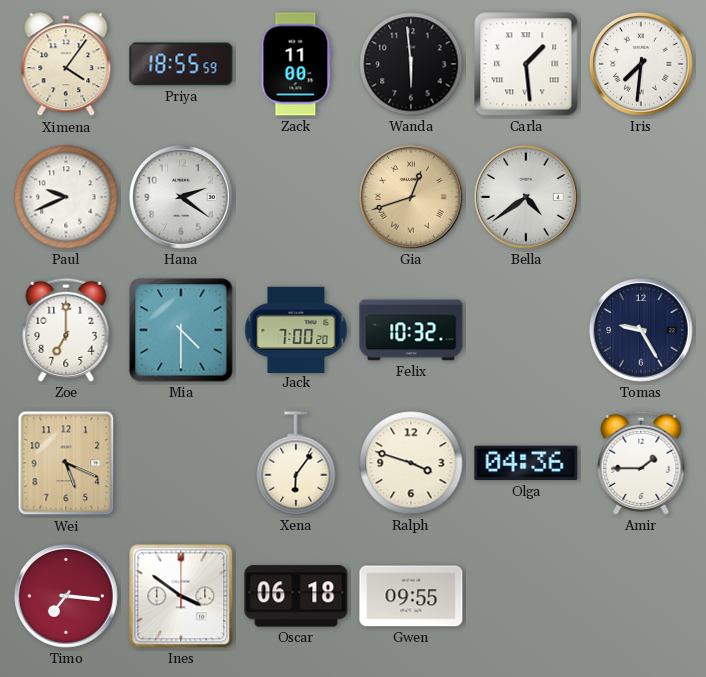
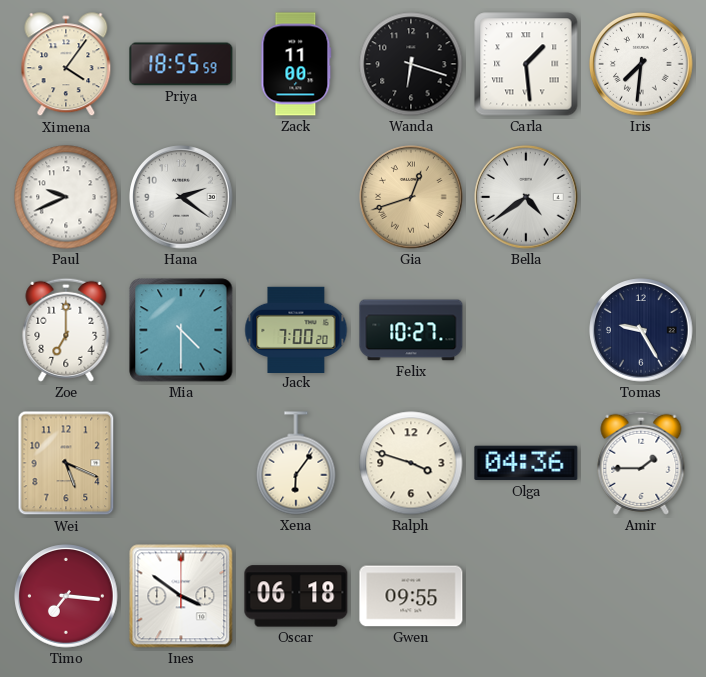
Wanda: 5:59 -> 6:18
Felix: 10:32 -> 10:27
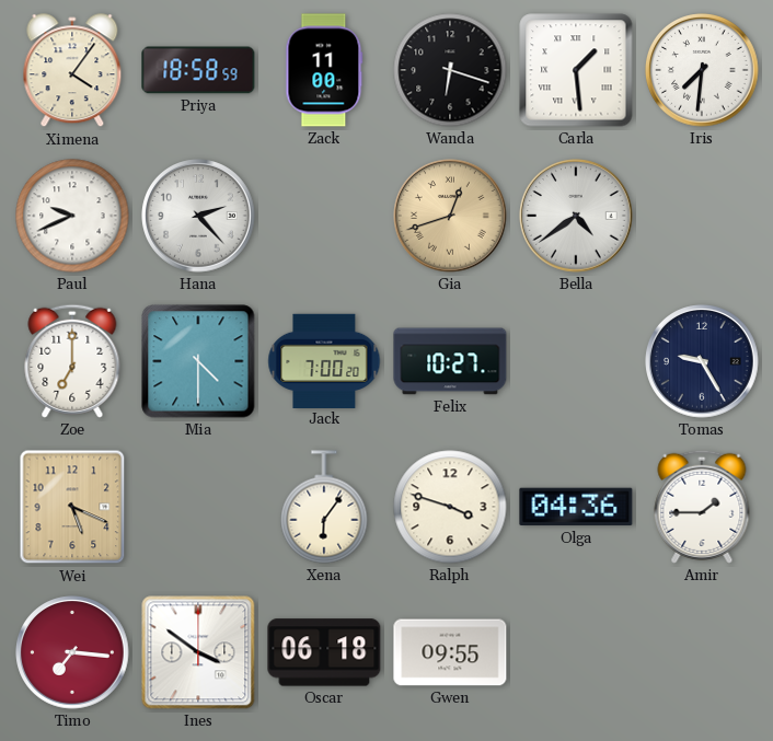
Priya: 18:55 -> 18:58
Hana: 2:21 -> 2:23
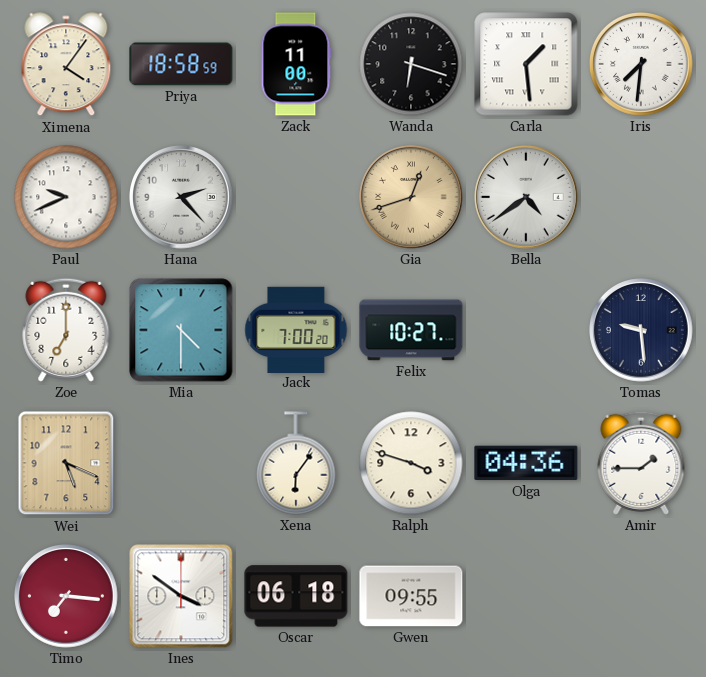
Tomas: 9:25 -> 9:29
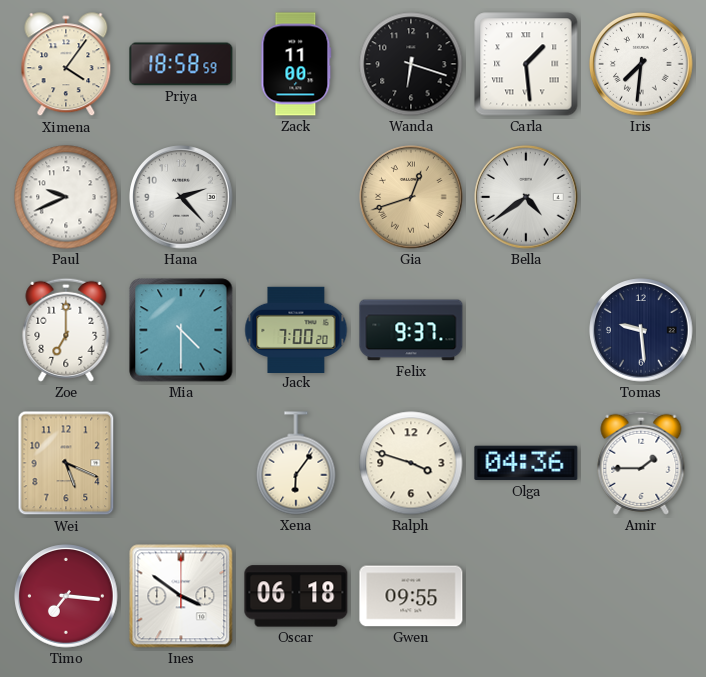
Felix: 10:27 -> 9:37
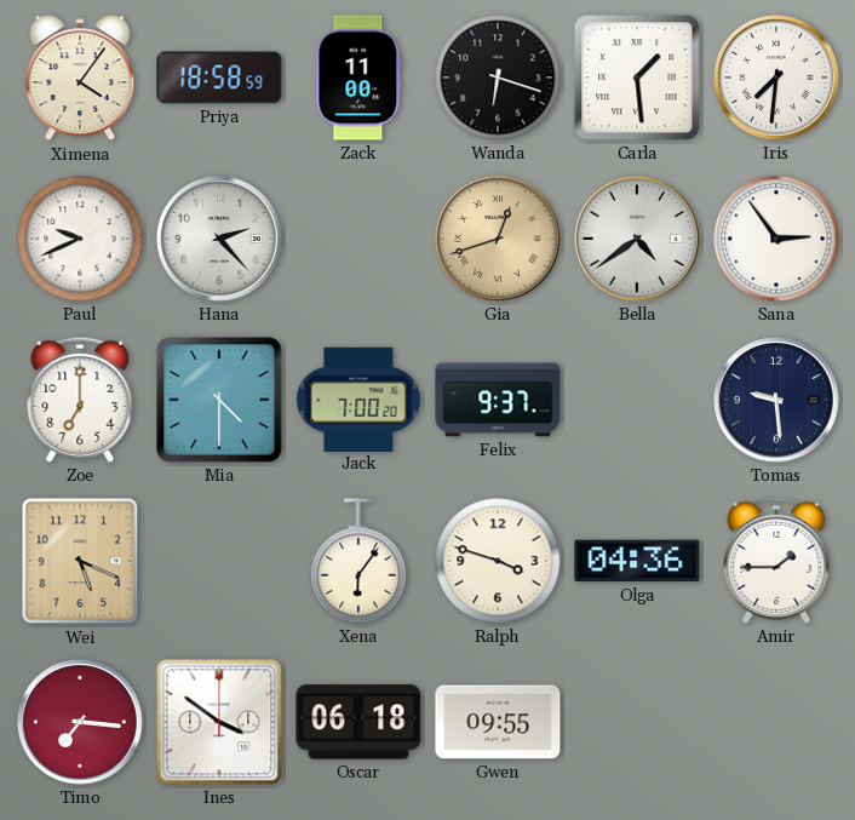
Sana: none -> 2:54
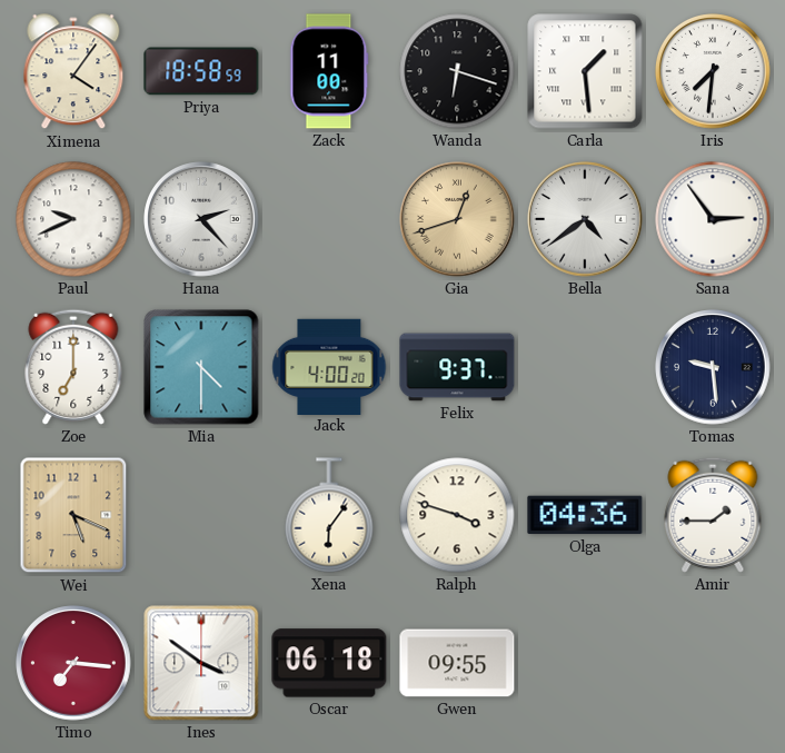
Jack: 7:00 -> 4:00
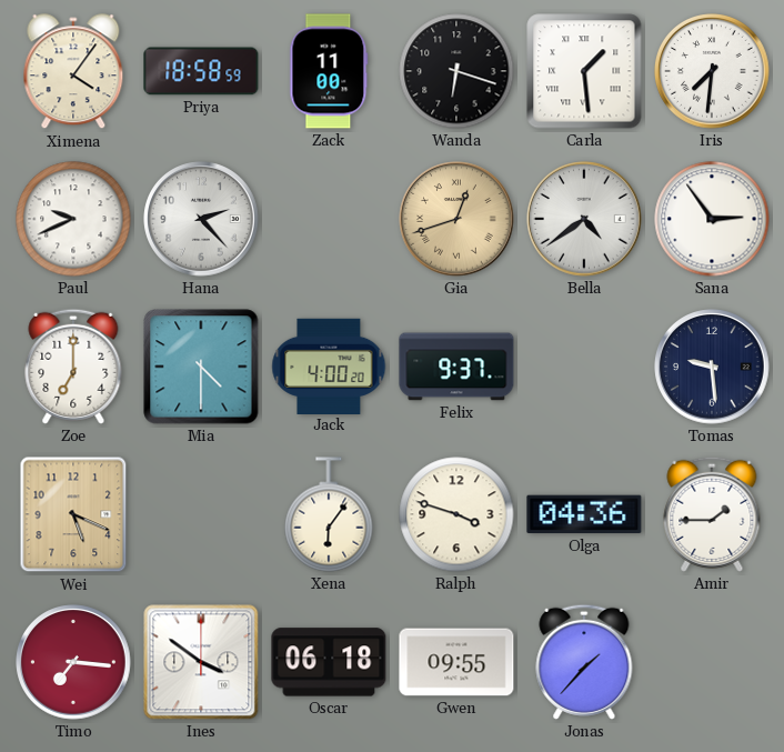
Jonas: none -> 1:37
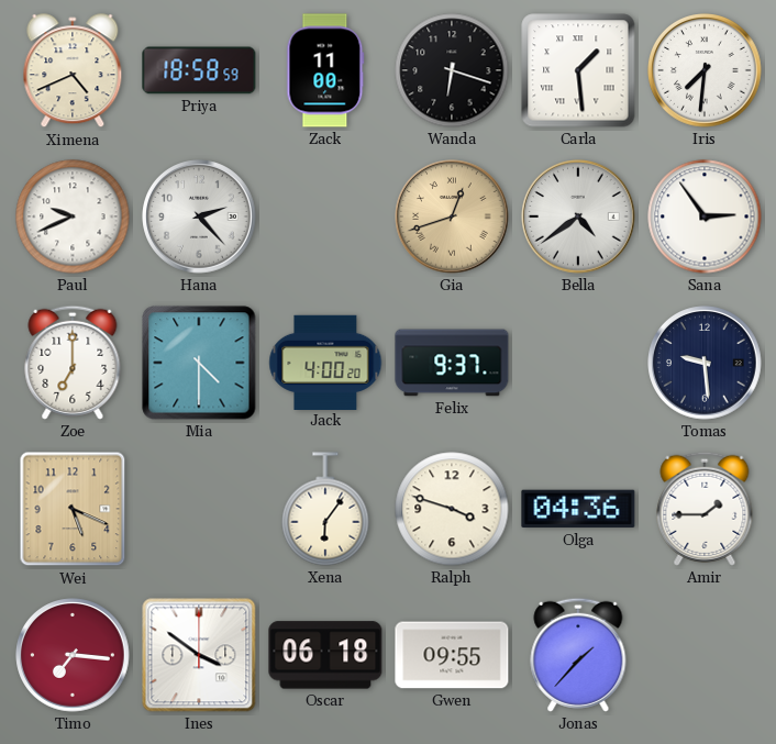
Ximena: 4:06 -> 4:41
